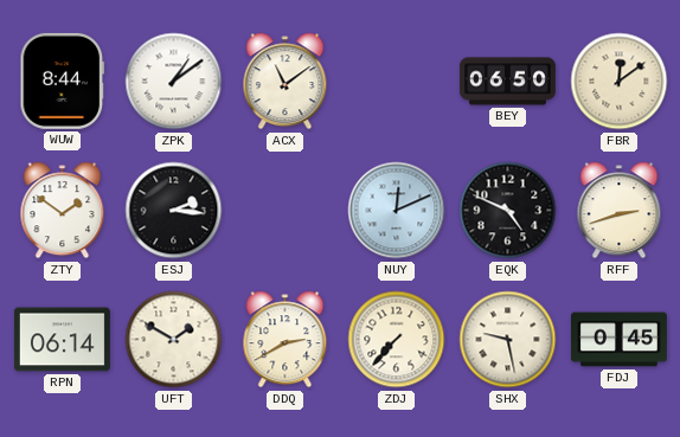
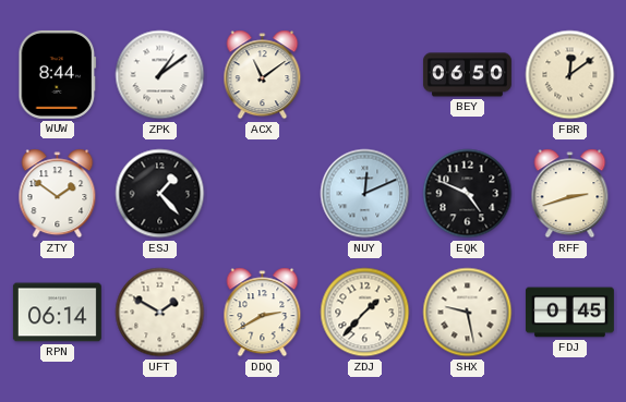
ESJ: 2:16 -> 1:23
ZDJ: 7:37 -> 1:37
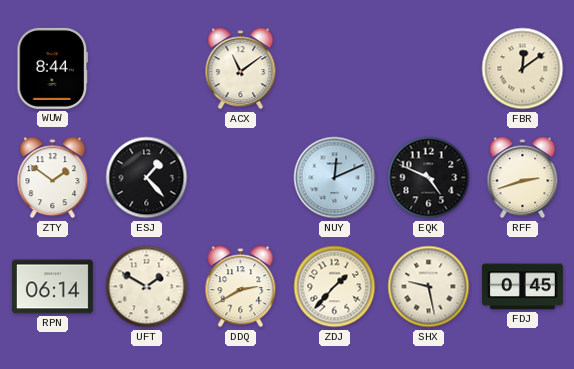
ZPK: 1:09 -> none
BEY: 06:50 -> none
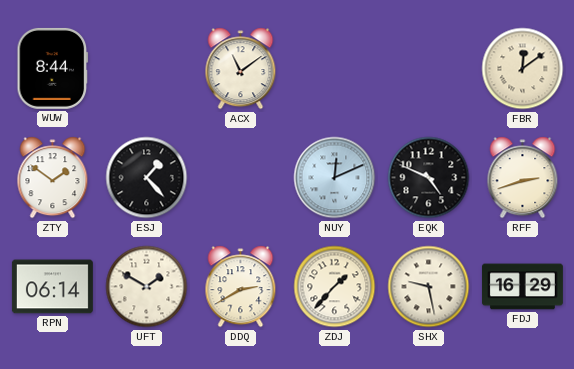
FDJ: 0:45 -> 16:29
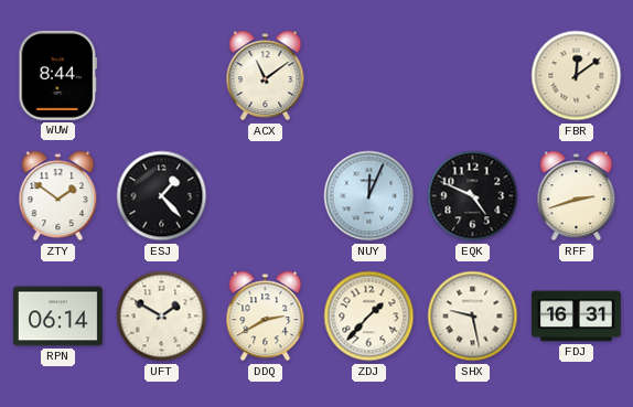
NUY: 12:11 -> 12:04
FDJ: 16:29 -> 16:31
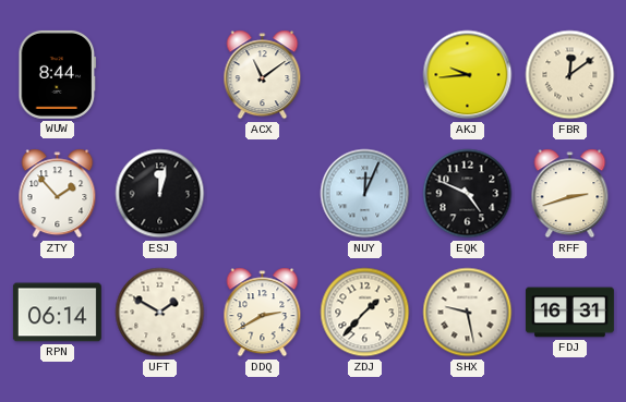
AKJ: none -> 9:44
ZTY: 1:51 -> 1:53
ESJ: 1:23 -> 12:02
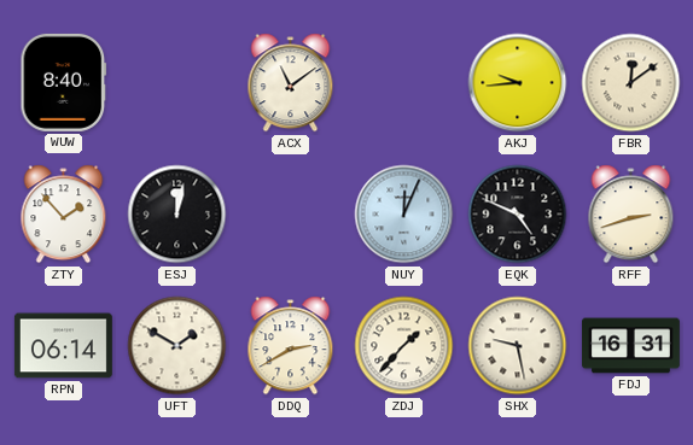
WUW: 8:44 -> 8:40
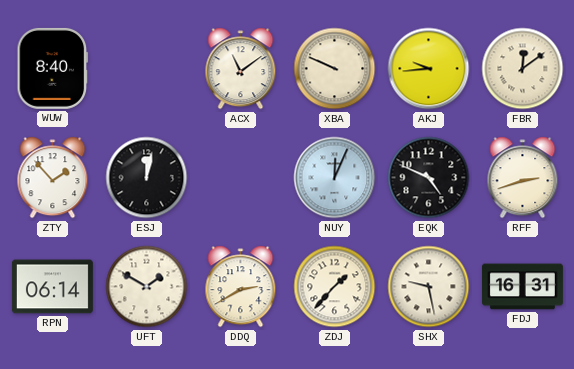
XBA: none -> 9:49
